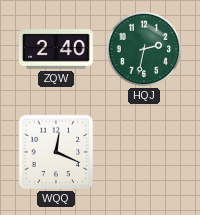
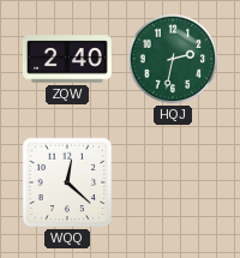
WQQ: 12:19 -> 12:22
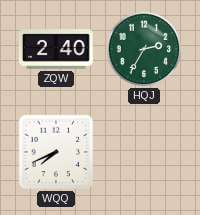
HQJ: 2:32 -> 2:35
WQQ: 12:22 -> 7:41
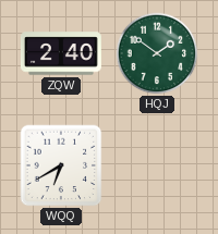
HQJ: 2:35 -> 1:51
WQQ: 7:41 -> 6:40
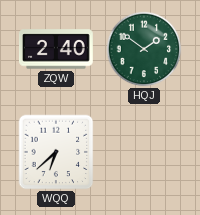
WQQ: 6:40 -> 6:38
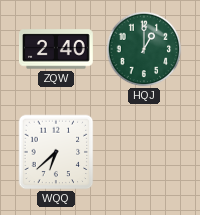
HQJ: 1:51 -> 1:00
